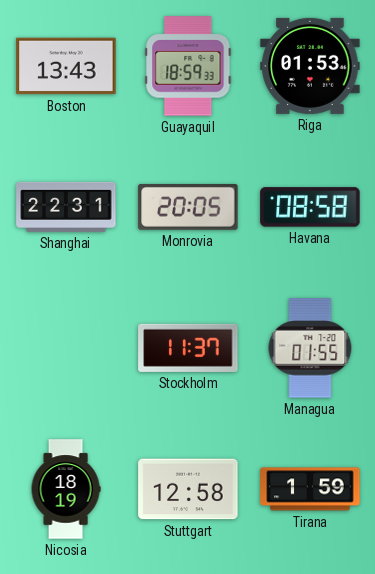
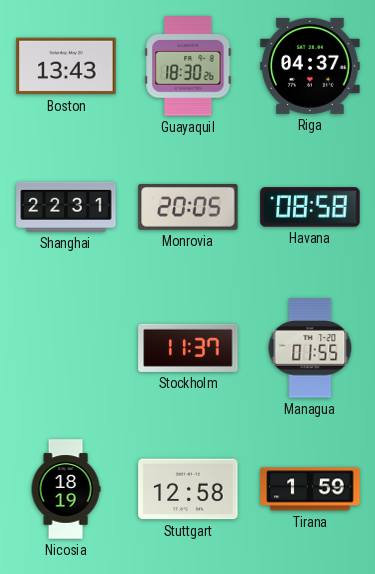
Guayaquil: 18:59 -> 18:30
Riga: 01:53 -> 04:37
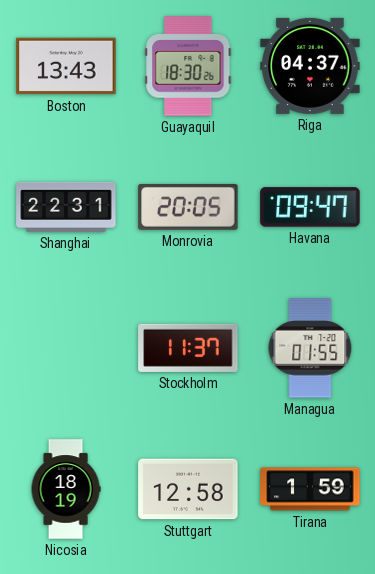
Havana: 08:58 -> 09:47
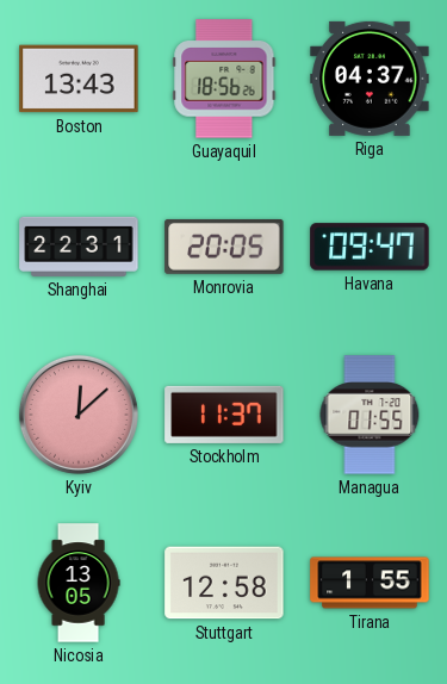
Guayaquil: 18:30 -> 18:56
Kyiv: none -> 12:08
Nicosia: 18:19 -> 13:05
Tirana: 1:59 -> 1:55
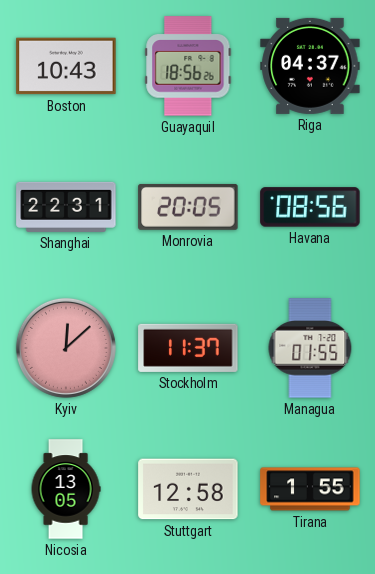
Boston: 13:43 -> 10:43
Havana: 09:47 -> 08:56
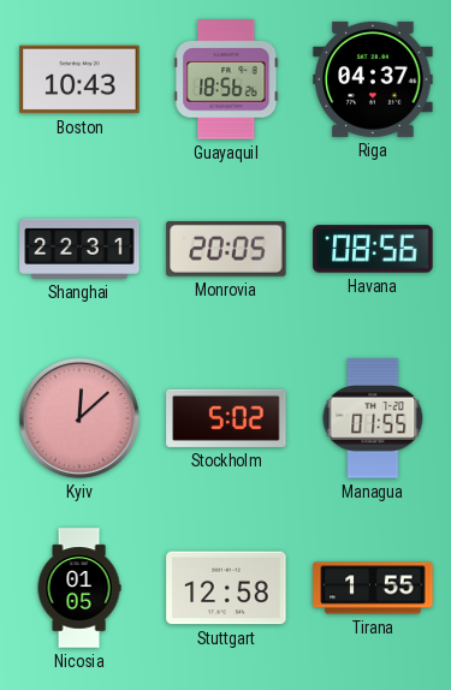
Stockholm: 11:37 -> 5:02
Nicosia: 13:05 -> 01:05
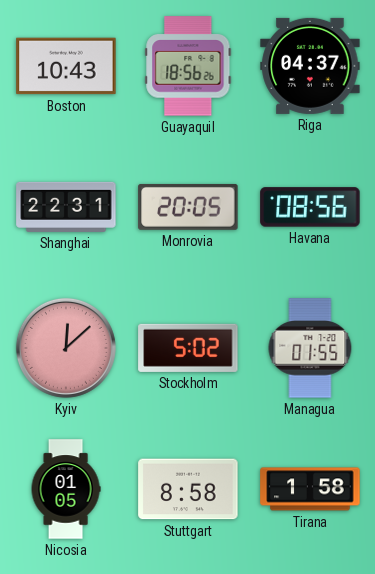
Stuttgart: 12:58 -> 8:58
Tirana: 1:55 -> 1:58
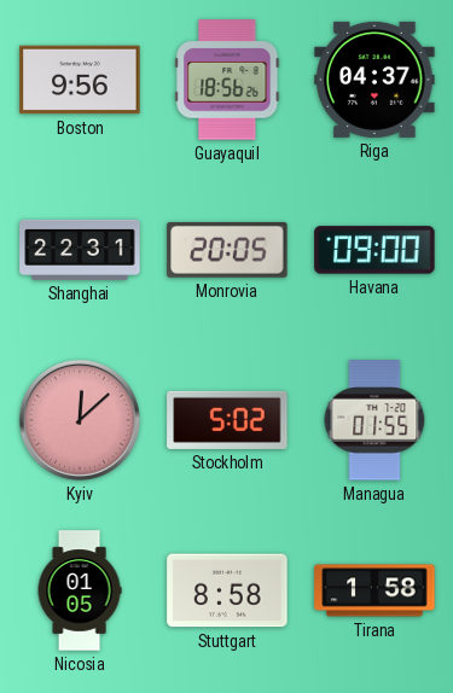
Boston: 10:43 -> 9:56
Havana: 08:56 -> 09:00
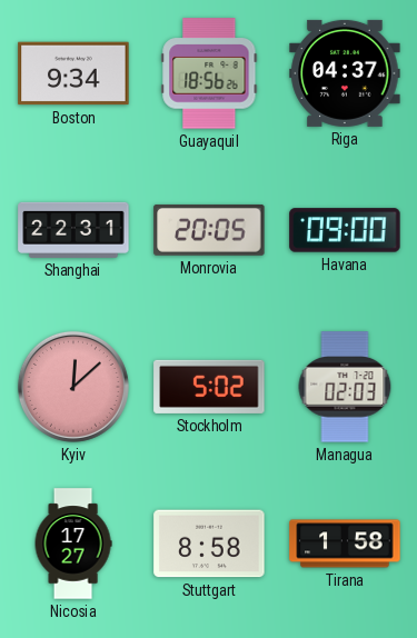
Boston: 9:56 -> 9:34
Managua: 01:55 -> 02:03
Nicosia: 01:05 -> 17:27
